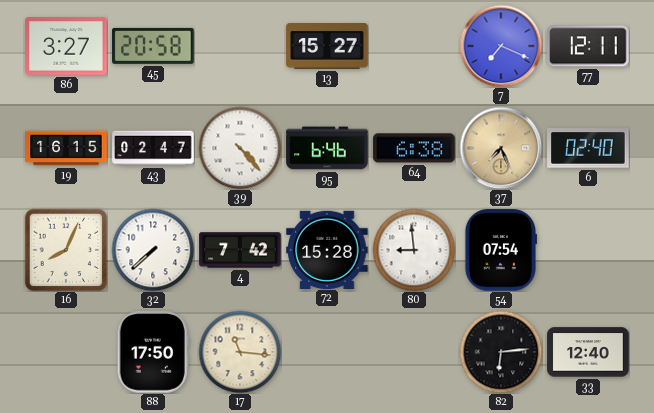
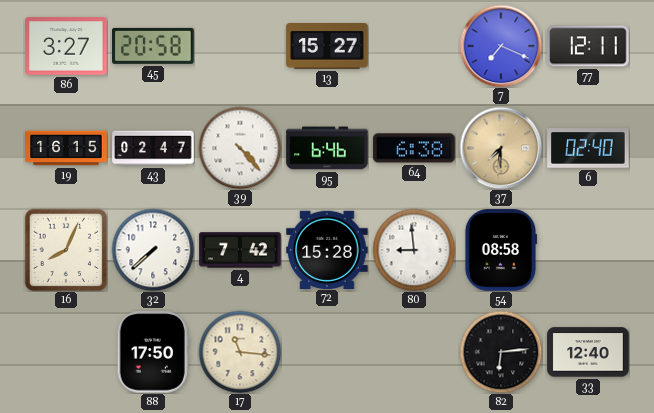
37: 7:26 -> 7:31
54: 07:54 -> 08:58
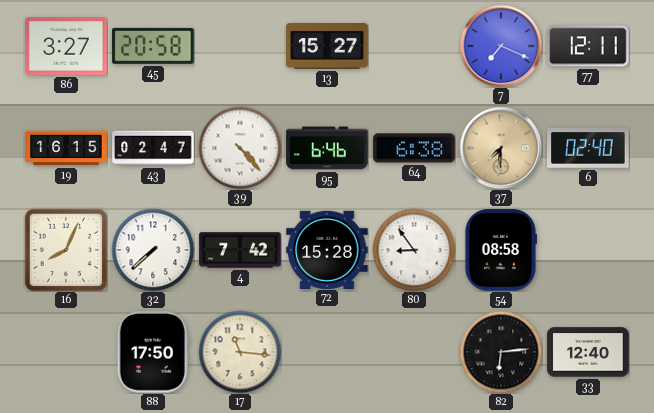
80: 8:59 -> 8:54
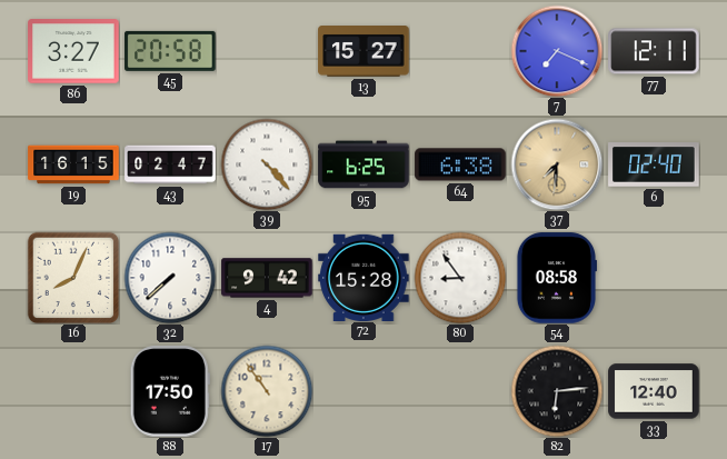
95: 6:46 -> 6:25
4: 7:42 -> 9:42
17: 11:16 -> 10:54
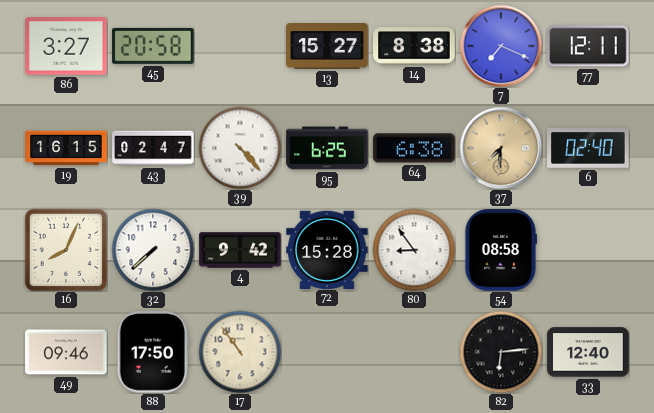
14: none -> 8:38
49: none -> 09:46
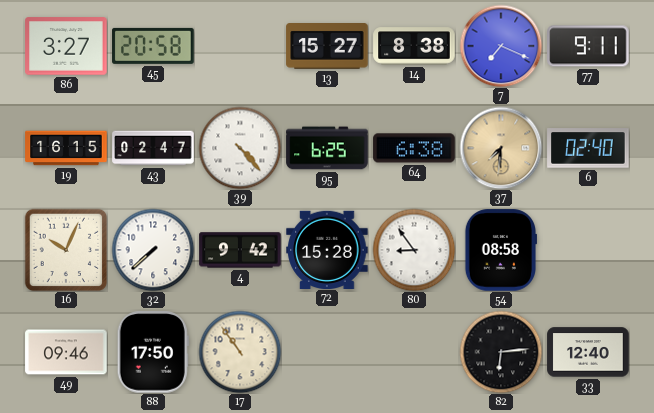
77: 12:11 -> 9:11
16: 8:04 -> 10:04
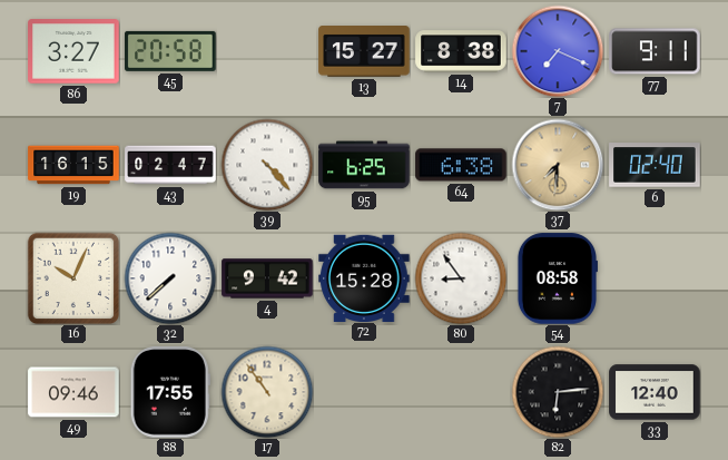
88: 17:50 -> 17:55
